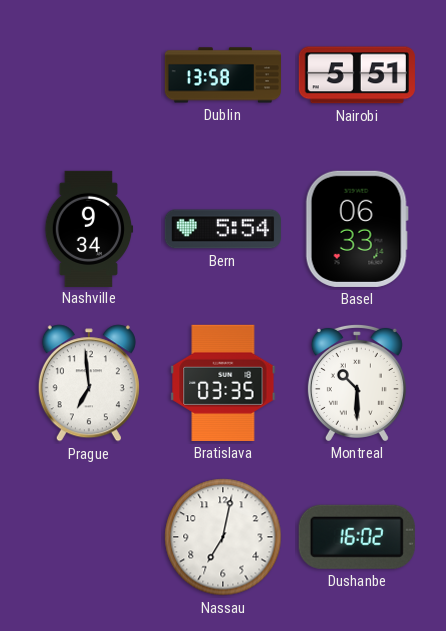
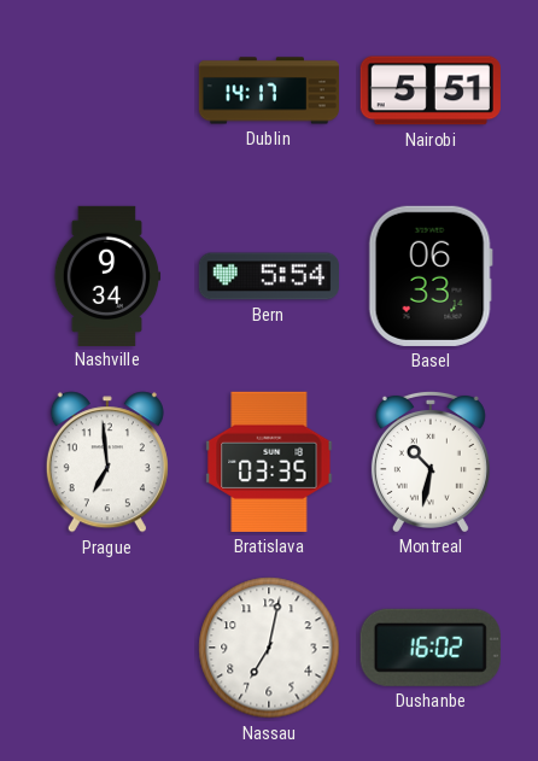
Dublin: 13:58 -> 14:17
Montreal: 10:30 -> 10:32
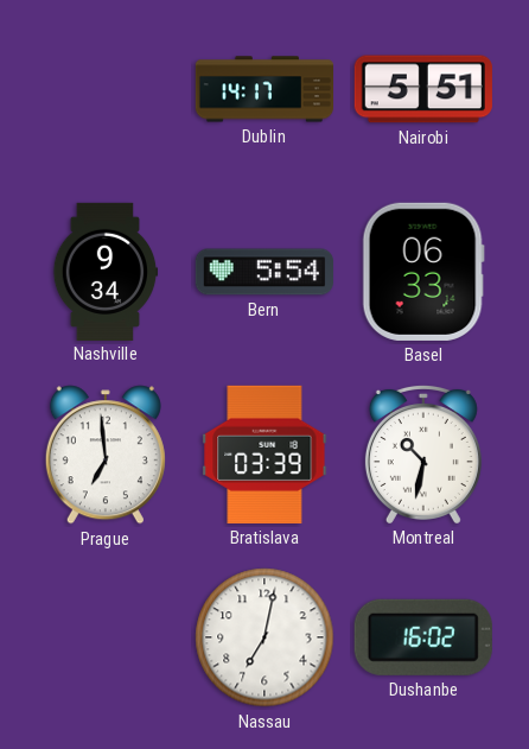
Bratislava: 03:35 -> 03:39
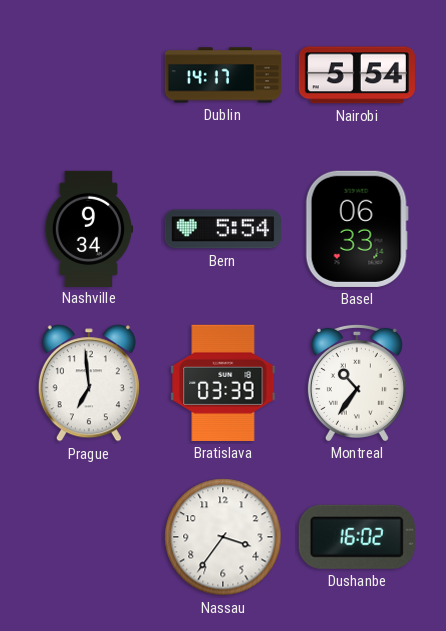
Nairobi: 5:51 -> 5:54
Montreal: 10:32 -> 10:36
Nassau: 7:02 -> 3:36
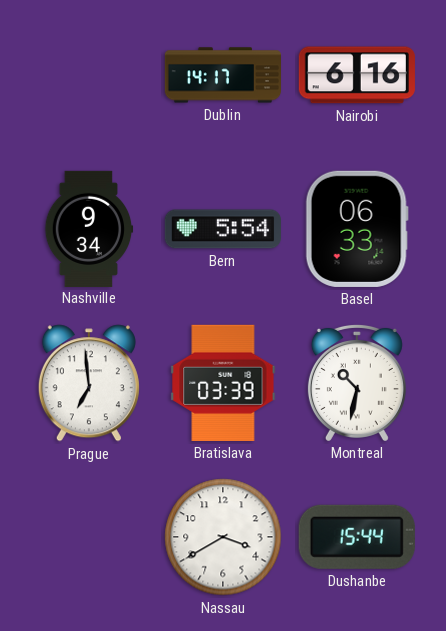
Nairobi: 5:54 -> 6:16
Montreal: 10:36 -> 10:32
Nassau: 3:36 -> 3:40
Dushanbe: 16:02 -> 15:44
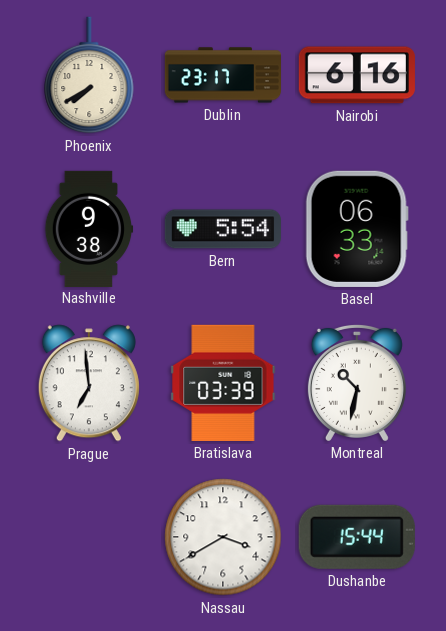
Phoenix: none -> 7:40
Dublin: 14:17 -> 23:17
Nashville: 9:34 -> 9:38
